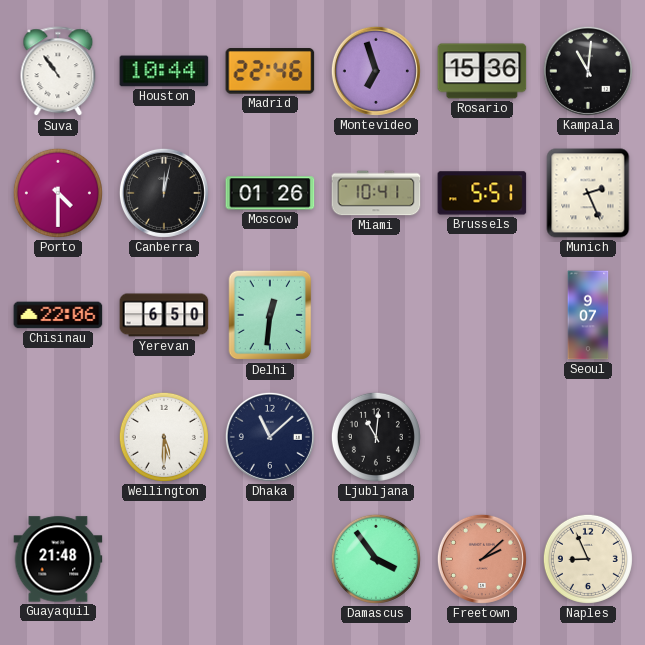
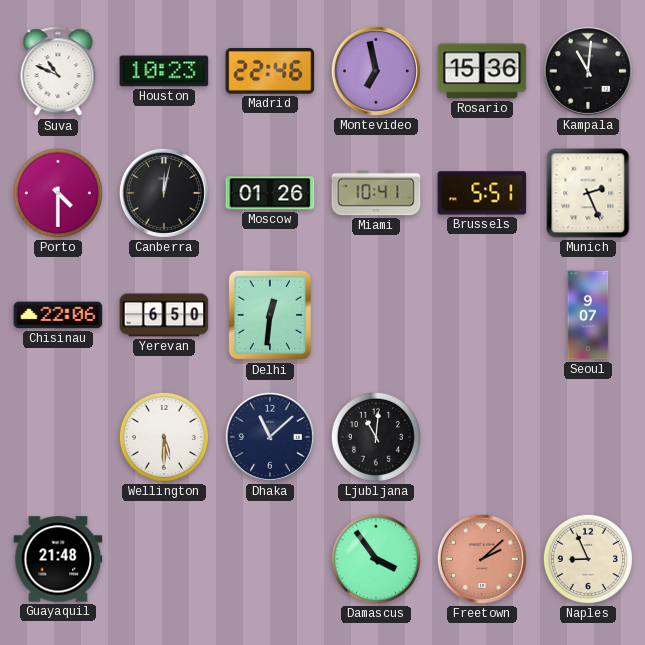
Suva: 10:54 -> 10:49
Houston: 10:44 -> 10:23
Montevideo: 6:57 -> 6:58
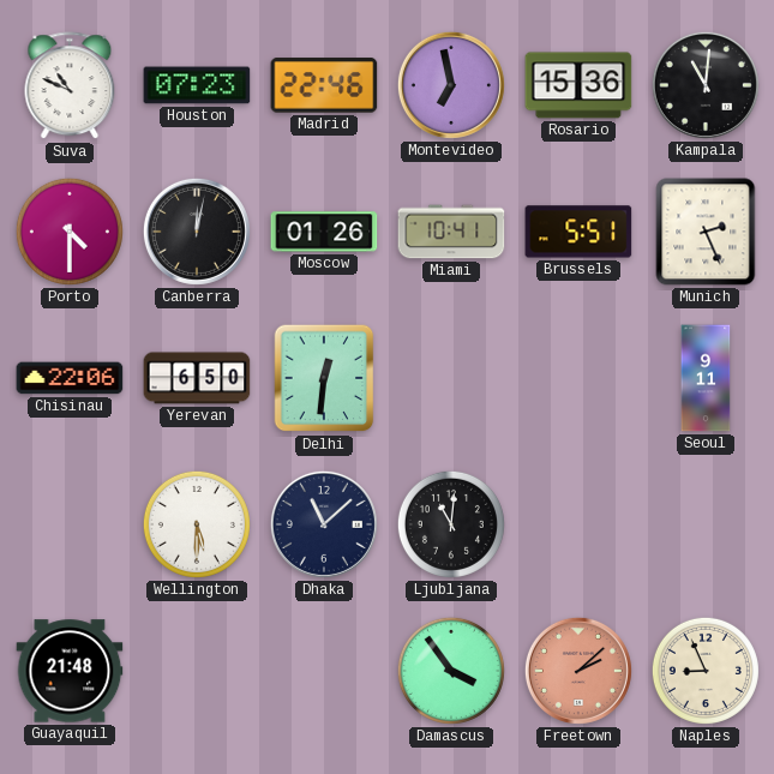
Houston: 10:23 -> 07:23
Seoul: 9:07 -> 9:11
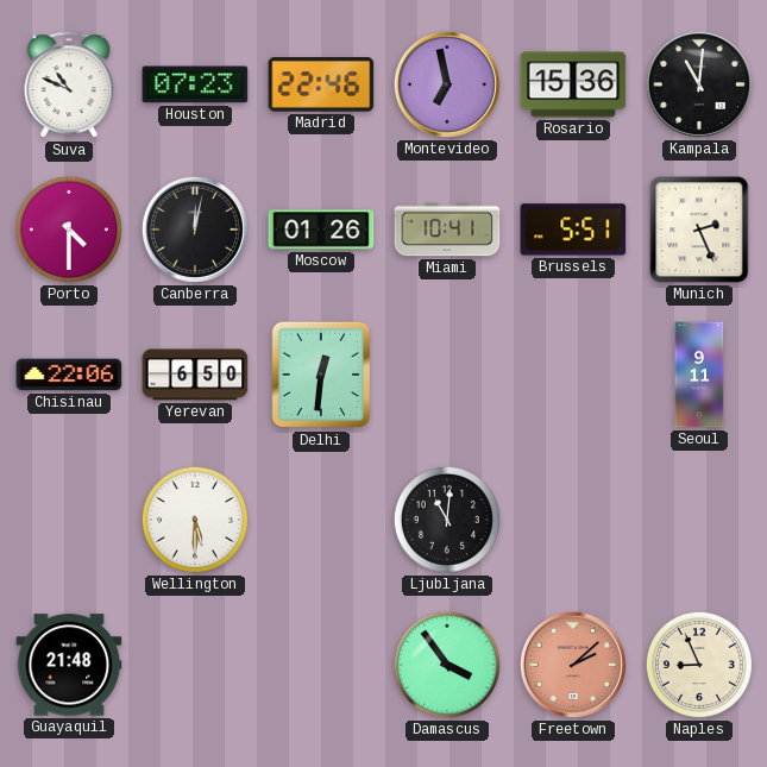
Dhaka: 11:08 -> none
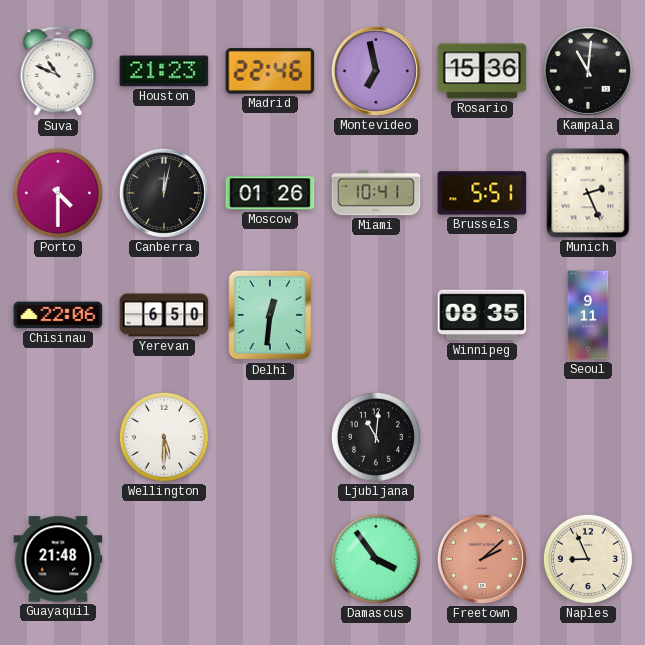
Houston: 07:23 -> 21:23
Winnipeg: none -> 08:35
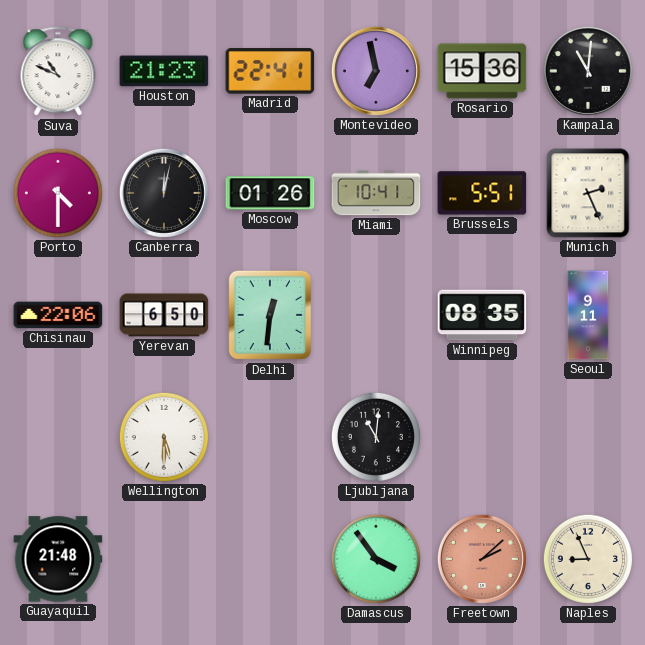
Madrid: 22:46 -> 22:41
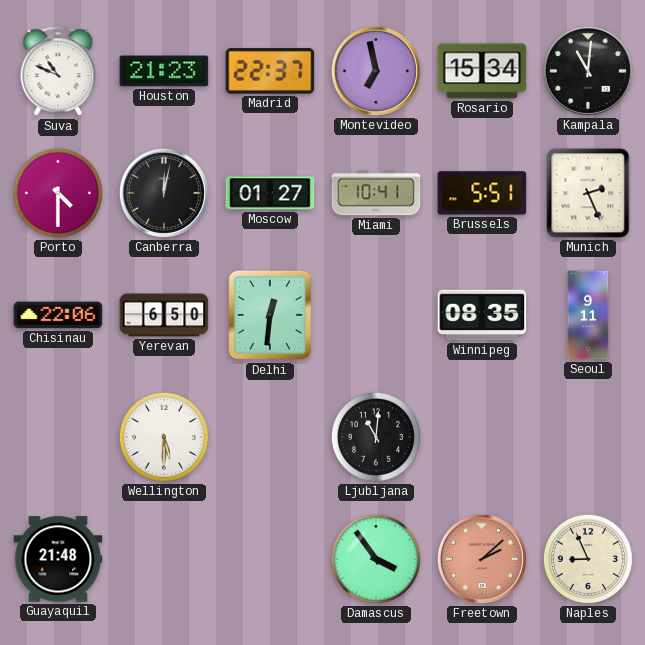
Madrid: 22:41 -> 22:37
Rosario: 15:36 -> 15:34
Moscow: 01:26 -> 01:27
